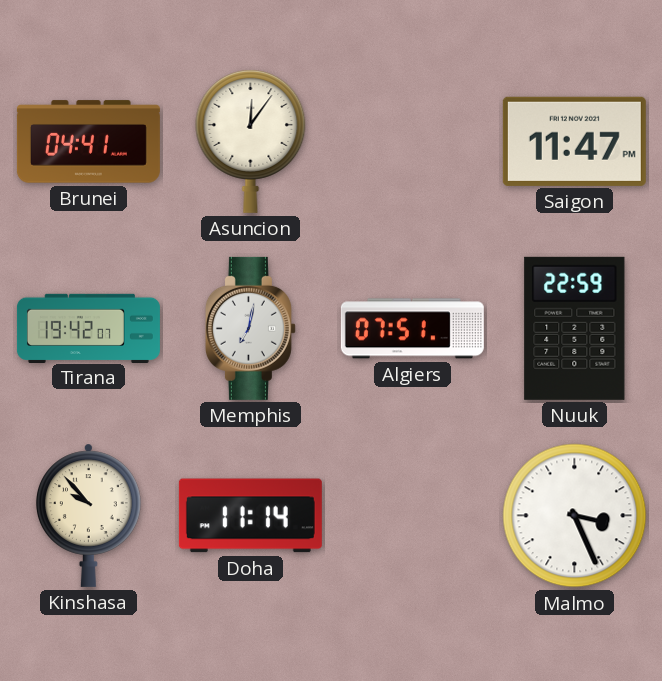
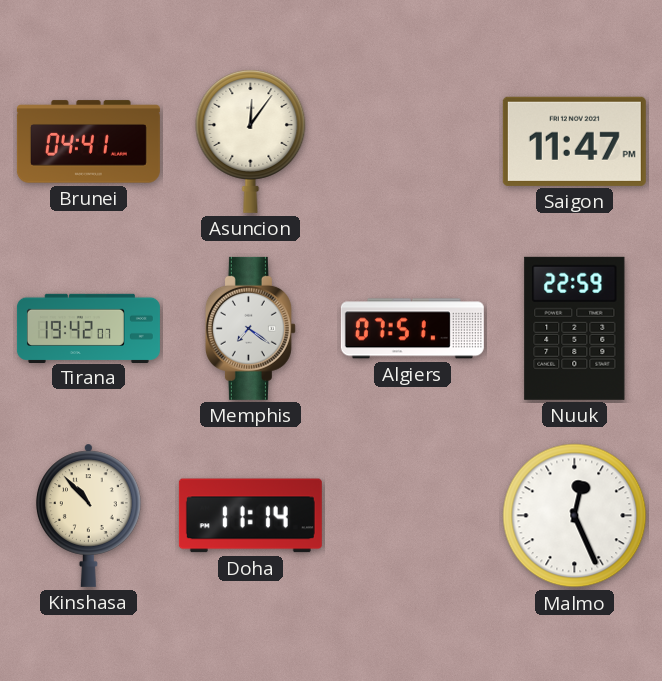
Memphis: 7:02 -> 7:21
Kinshasa: 9:53 -> 10:53
Malmo: 3:26 -> 12:26
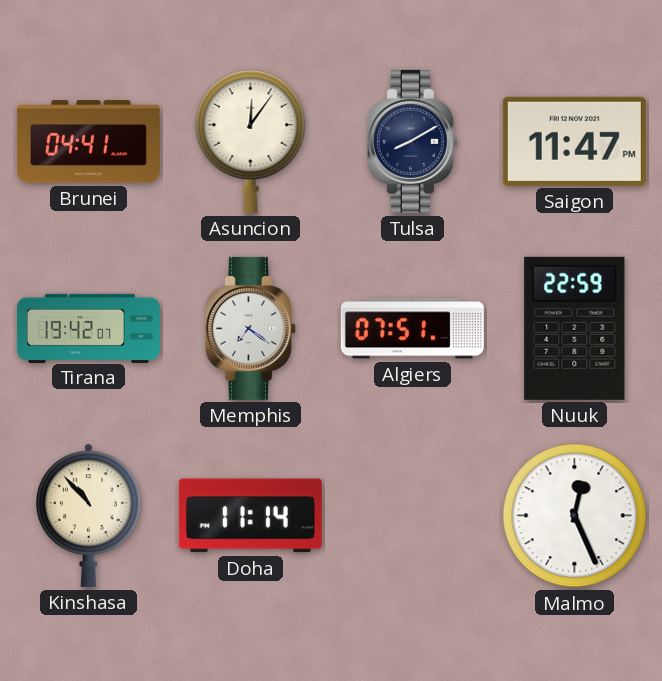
Tulsa: none -> 8:10
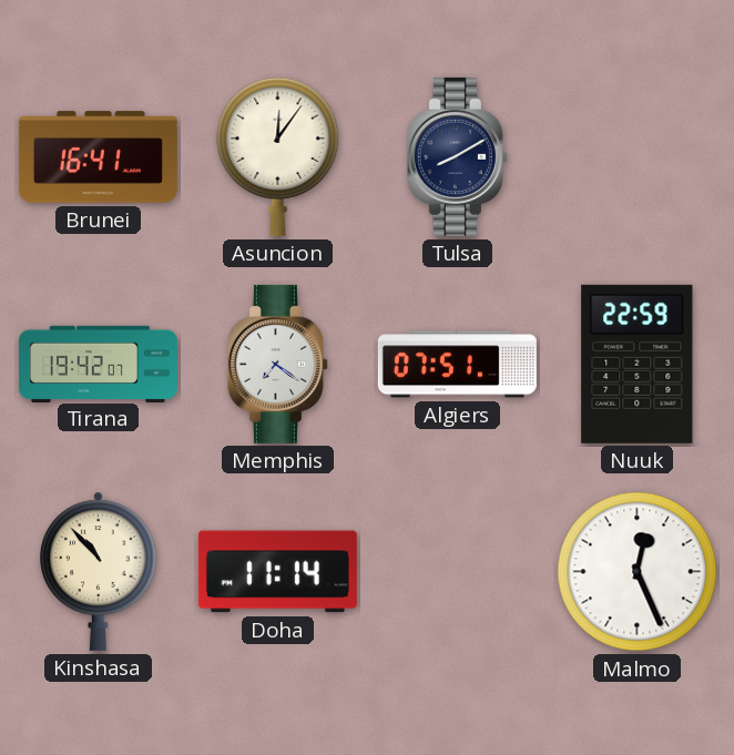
Brunei: 04:41 -> 16:41
Saigon: 11:47 -> none
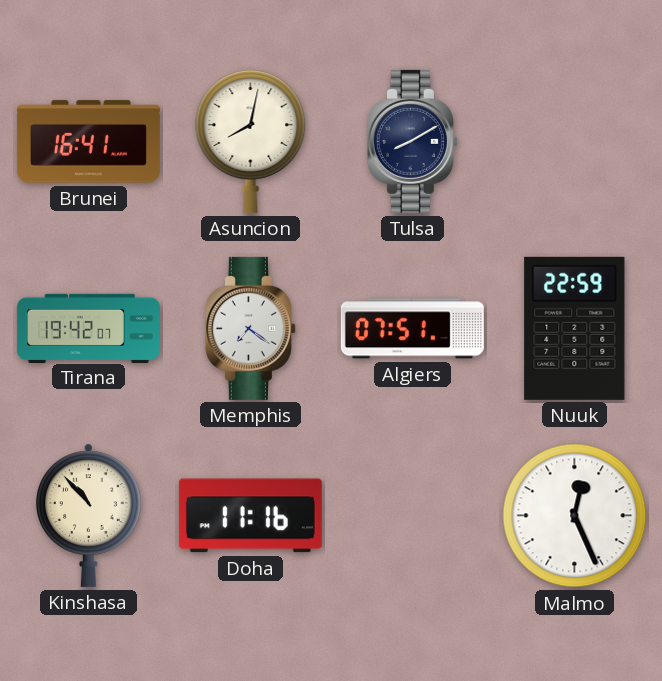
Asuncion: 12:06 -> 8:02
Doha: 11:14 -> 11:16
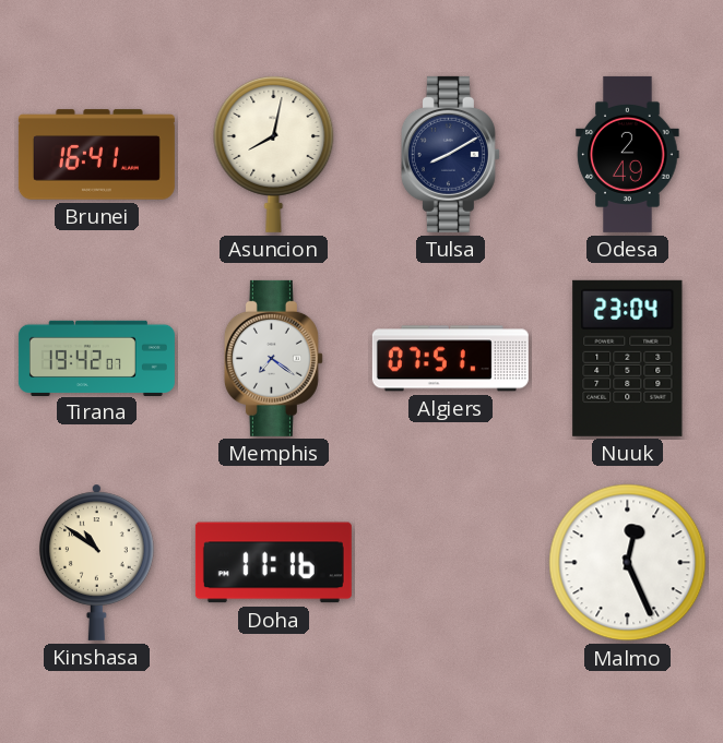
Odesa: none -> 2:49
Nuuk: 22:59 -> 23:04
Kinshasa: 10:53 -> 10:51
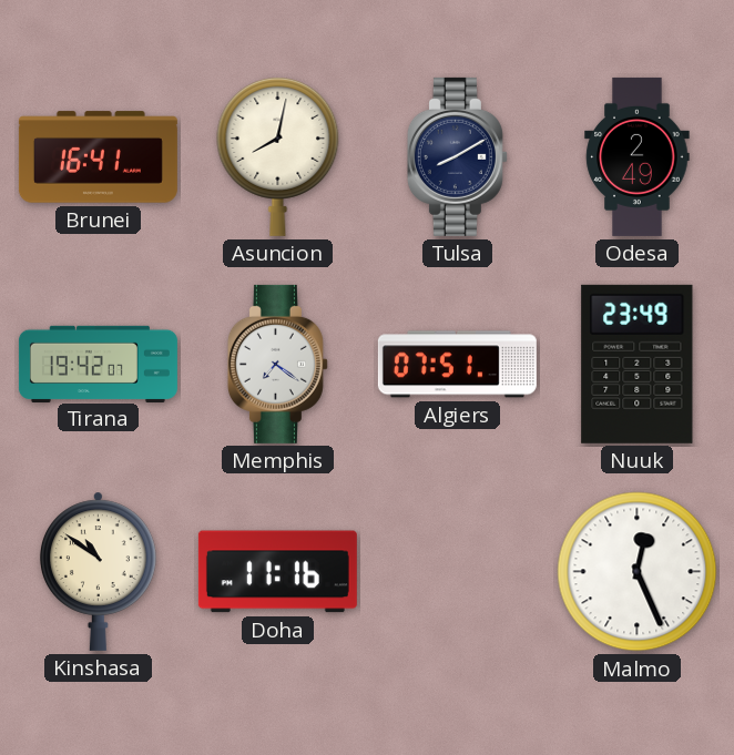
Nuuk: 23:04 -> 23:49
